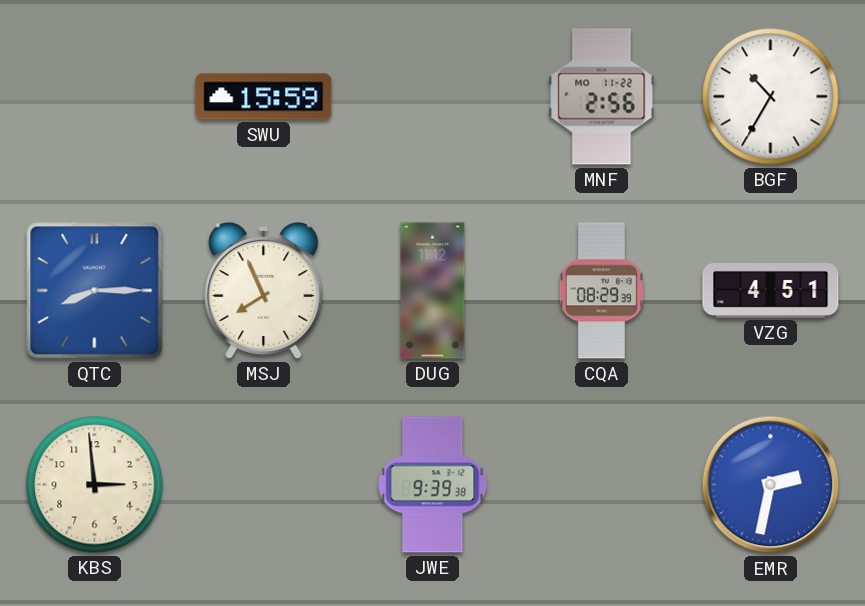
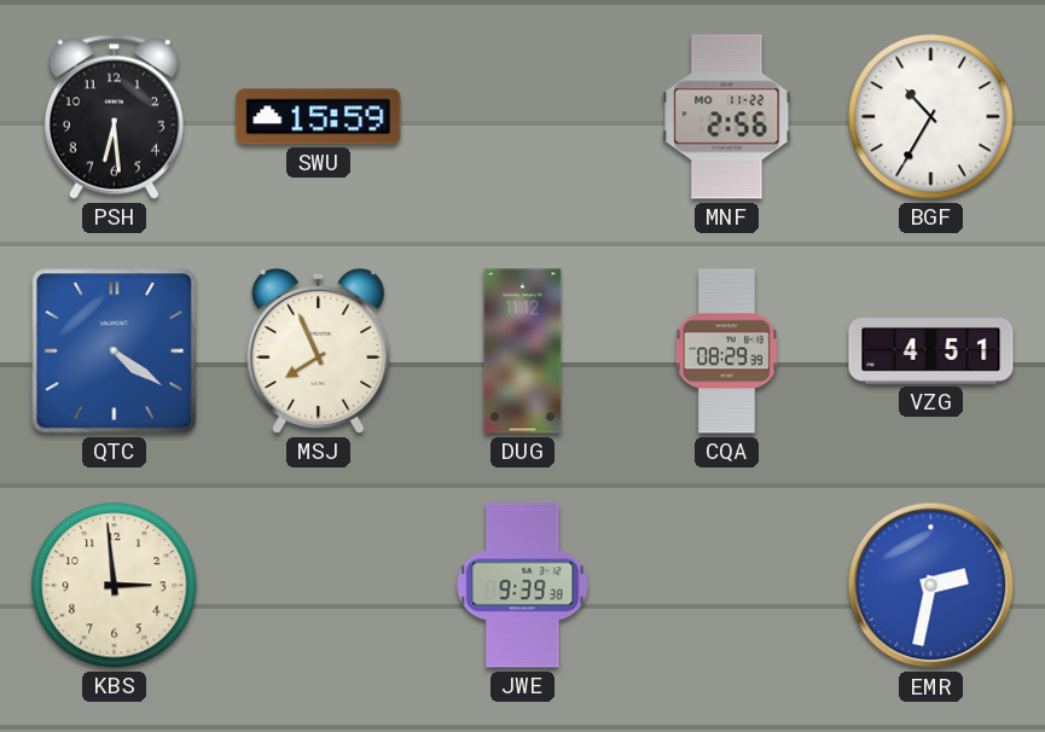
PSH: none -> 6:29
QTC: 8:15 -> 4:21
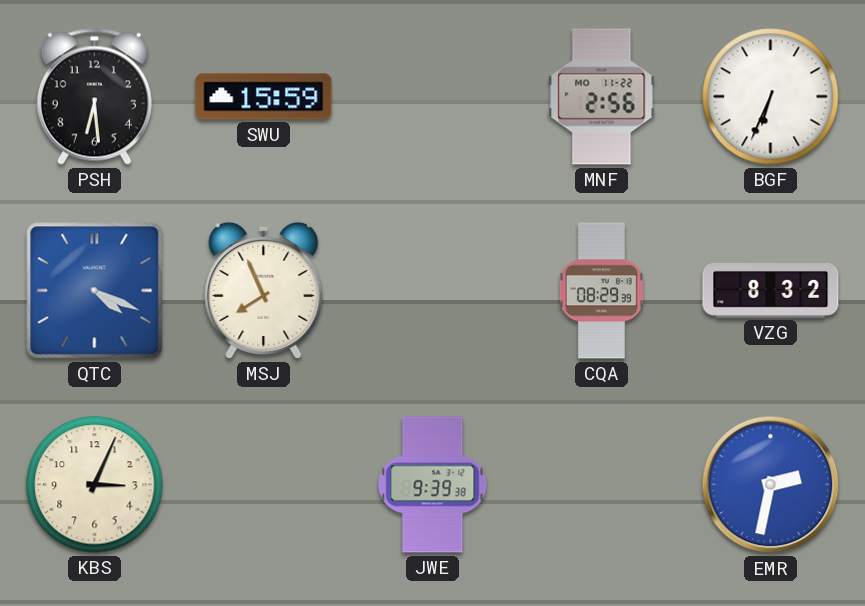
BGF: 10:35 -> 6:34
QTC: 4:21 -> 4:19
DUG: 11:12 -> none
VZG: 4:51 -> 8:32
KBS: 2:59 -> 3:04
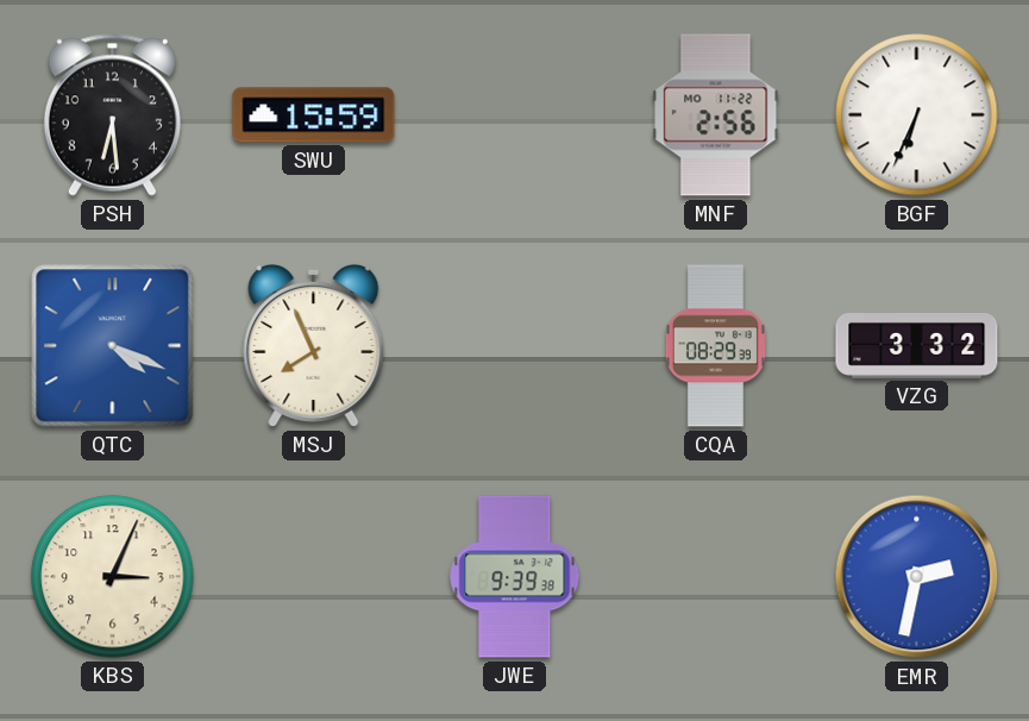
VZG: 8:32 -> 3:32
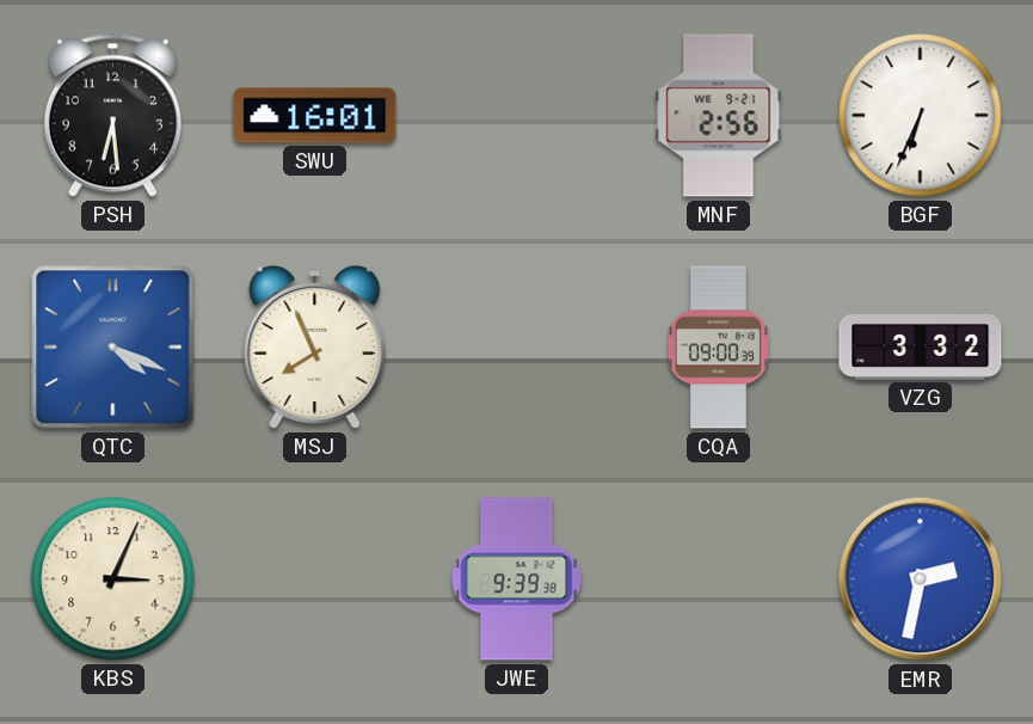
SWU: 15:59 -> 16:01
MNF date: MO 11-22 -> WE 9-21
CQA: 08:29 -> 09:00
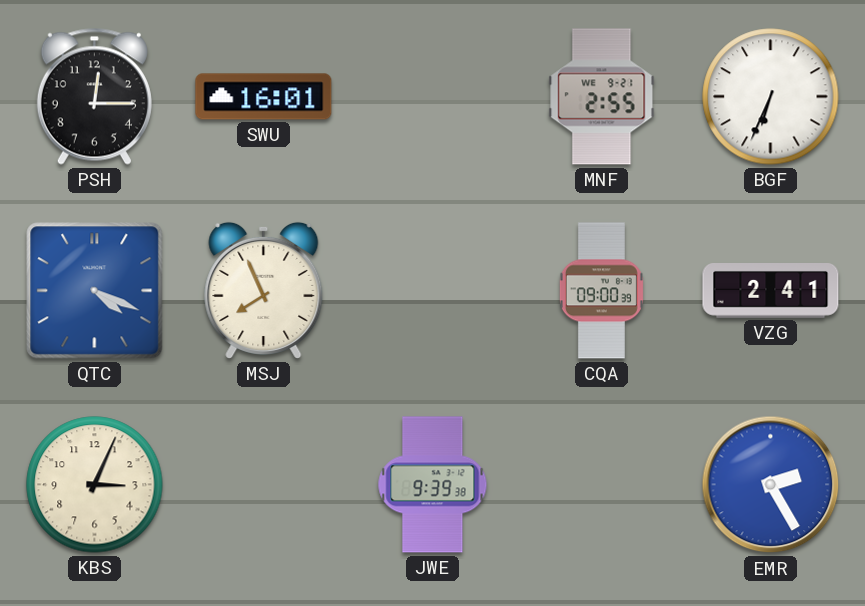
PSH: 6:29 -> 12:15
MNF: 2:56 -> 2:55
VZG: 3:32 -> 2:41
EMR: 2:32 -> 2:25
